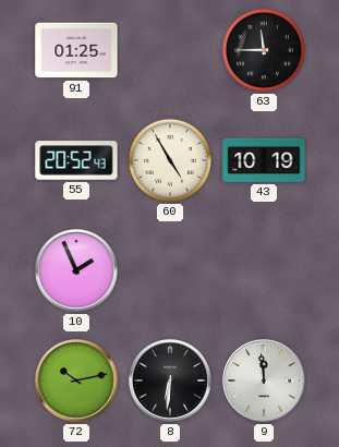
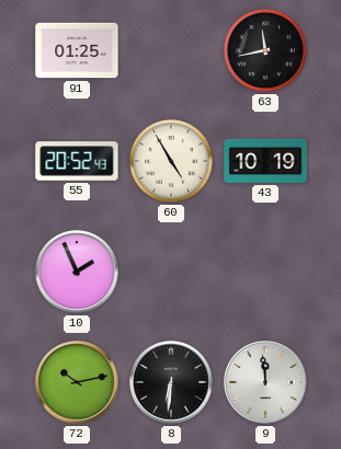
63: 11:45 -> 11:43
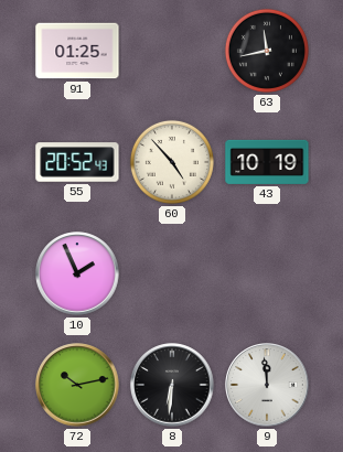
60: 4:55 -> 4:53
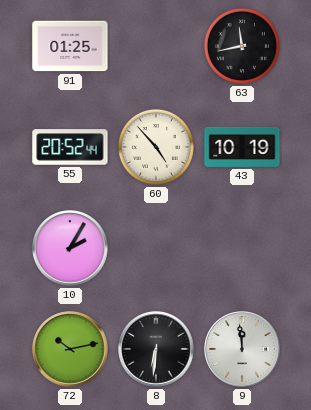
55: 20:52:43 -> 20:52:44
10: 1:56 -> 2:05
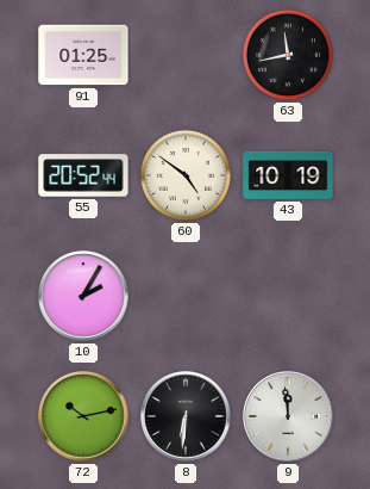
60: 4:53 -> 4:51
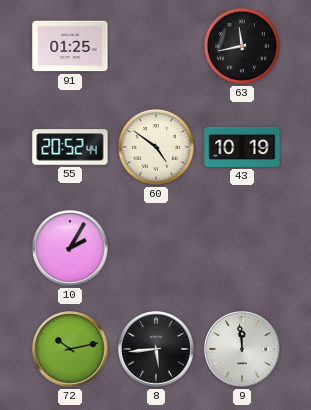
8: 6:31 -> 5:44
